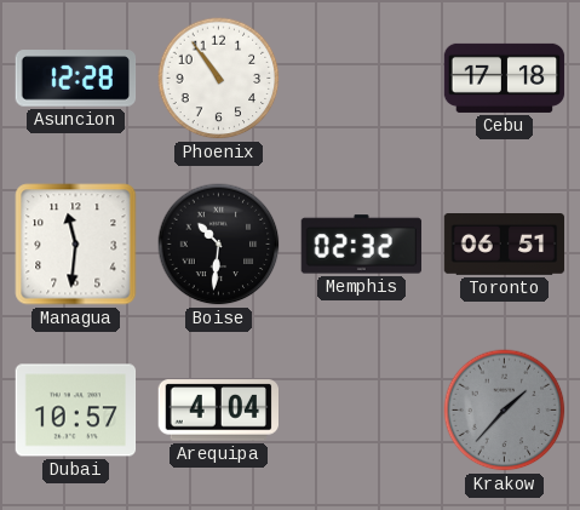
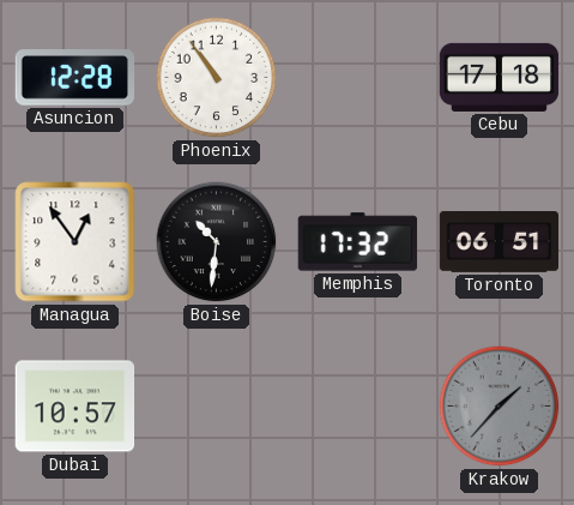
Managua: 11:31 -> 12:54
Memphis: 02:32 -> 17:32
Arequipa: 4:04 -> none
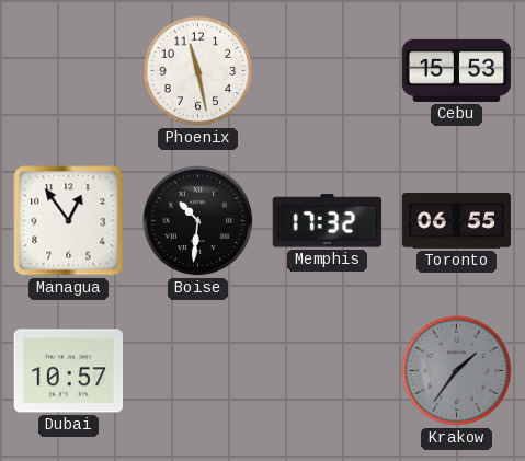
Asuncion: 12:28 -> none
Phoenix: 10:54 -> 11:28
Cebu: 17:18 -> 15:53
Toronto: 06:51 -> 06:55
Krakow: 1:37 -> 1:36
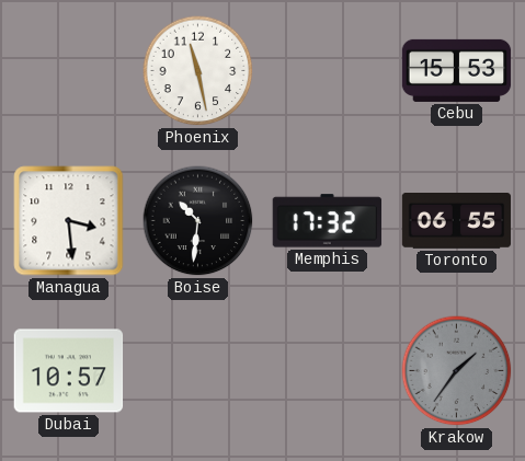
Managua: 12:54 -> 3:29
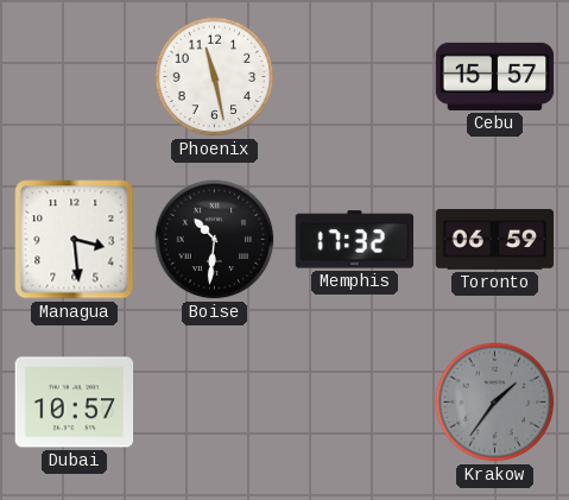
Cebu: 15:53 -> 15:57
Toronto: 06:55 -> 06:59
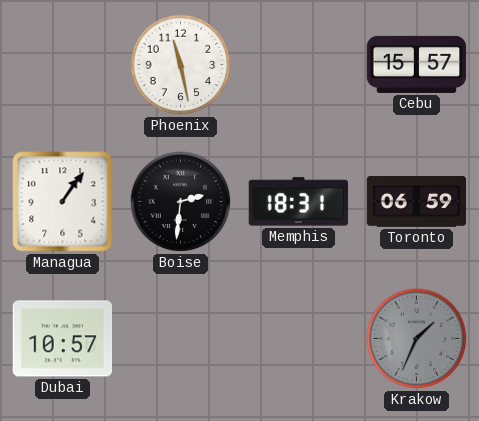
Managua: 3:29 -> 1:06
Boise: 10:31 -> 2:31
Memphis: 17:32 -> 18:31
Krakow: 1:36 -> 1:34
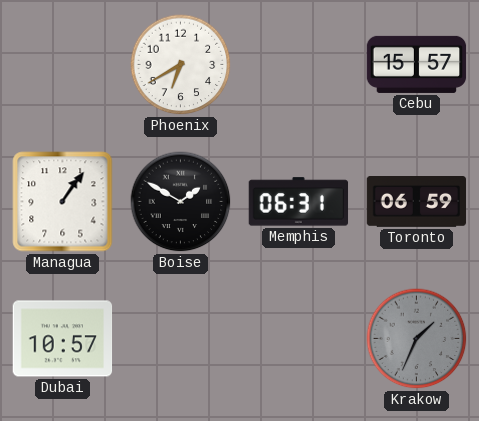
Phoenix: 11:28 -> 6:40
Boise: 2:31 -> 1:50
Memphis: 18:31 -> 06:31
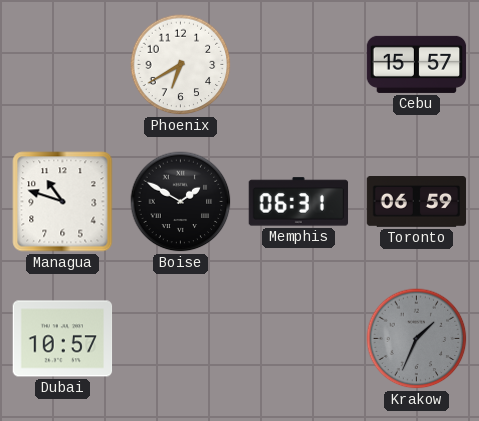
Managua: 1:06 -> 10:48
